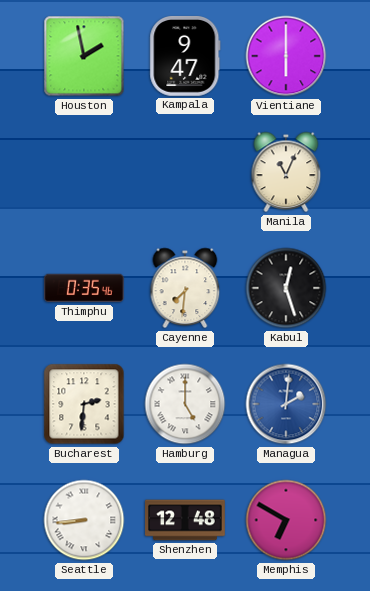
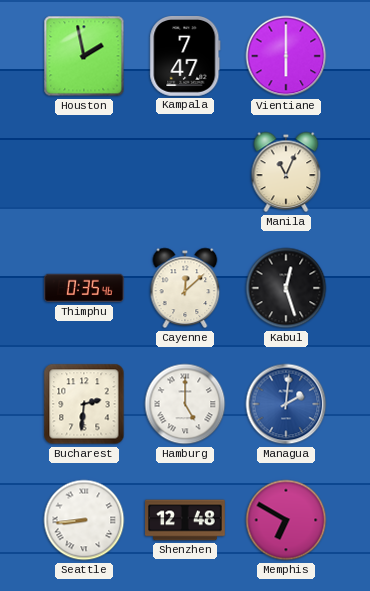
Kampala: 9:47 -> 7:47
Cayenne: 7:31 -> 12:08
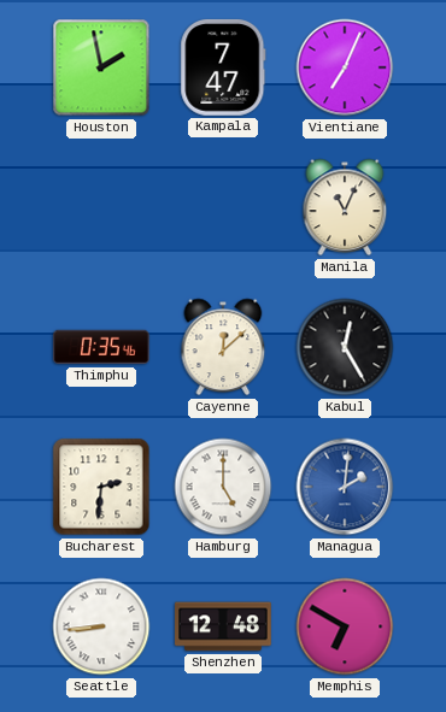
Vientiane: 6:00 -> 7:04
Kabul: 12:27 -> 12:25
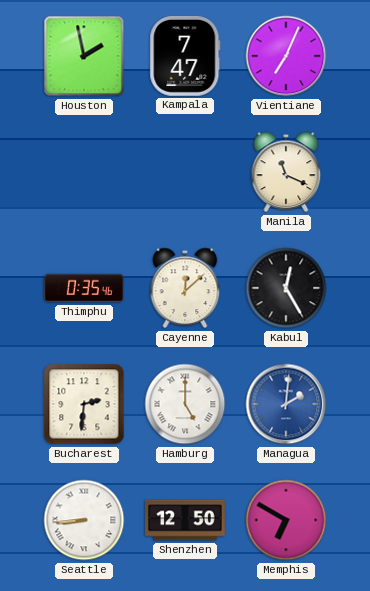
Manila: 11:04 -> 11:19
Shenzhen: 12:48 -> 12:50
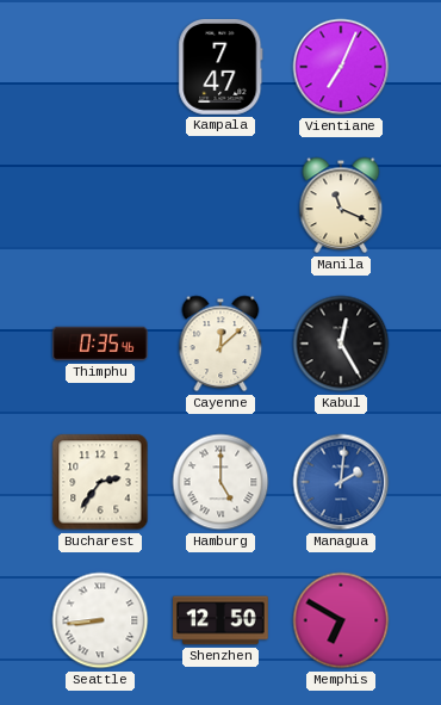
Houston: 1:58 -> none
Bucharest: 2:31 -> 2:36
